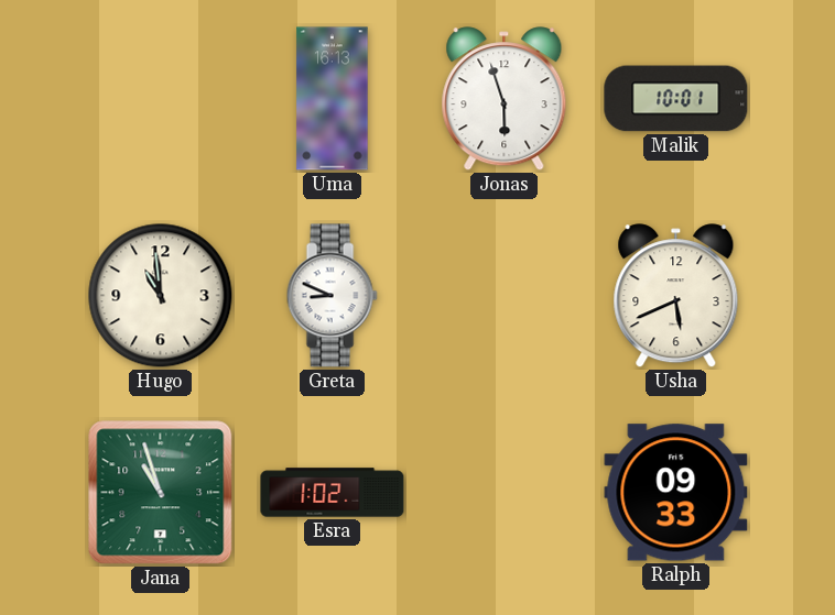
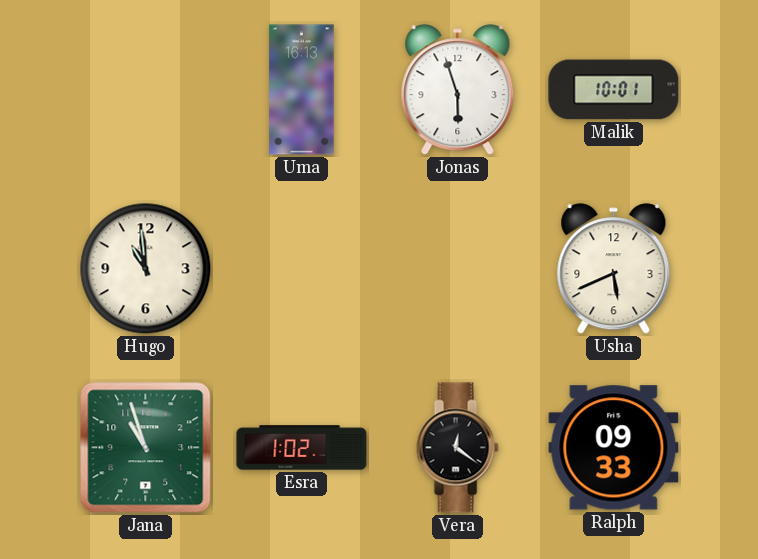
Greta: 8:49 -> none
Vera: none -> 12:21
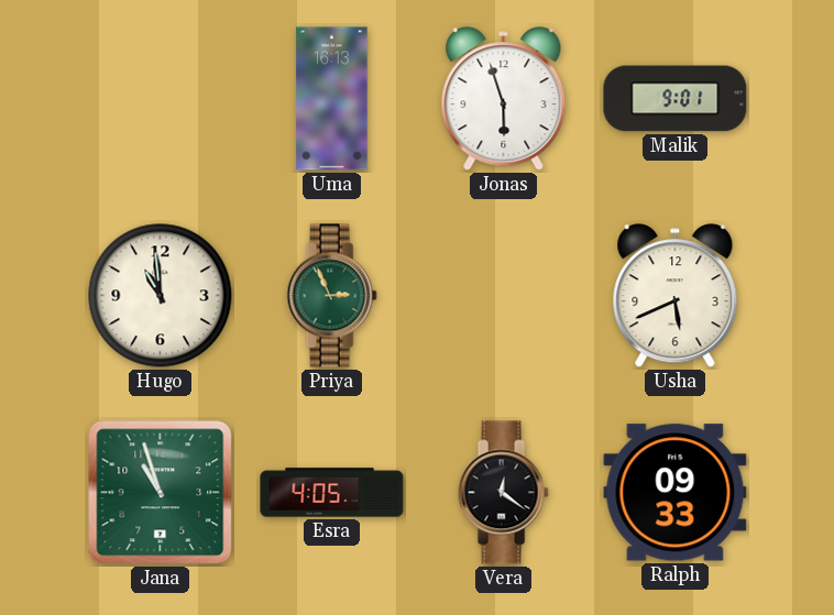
Malik: 10:01 -> 9:01
Priya: none -> 2:56
Esra: 1:02 -> 4:05
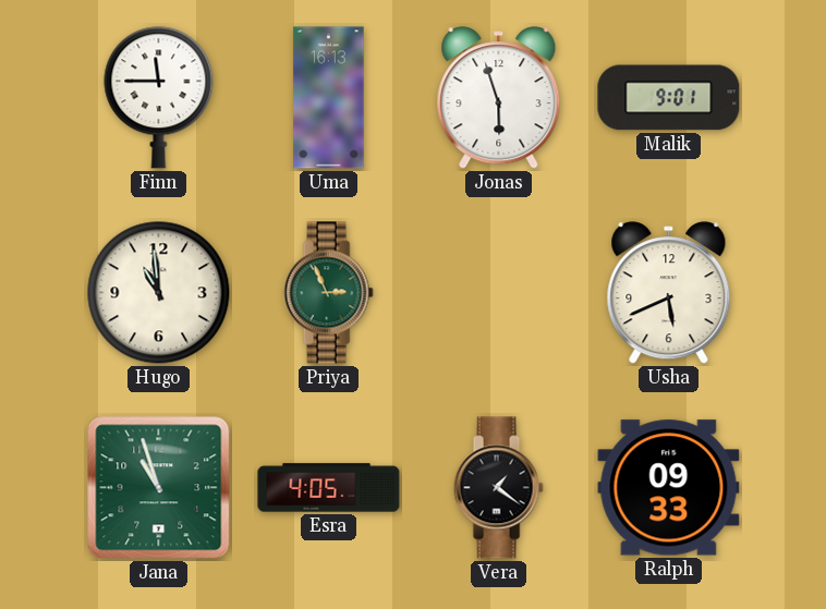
Finn: none -> 11:45
Vera: 12:21 -> 1:21
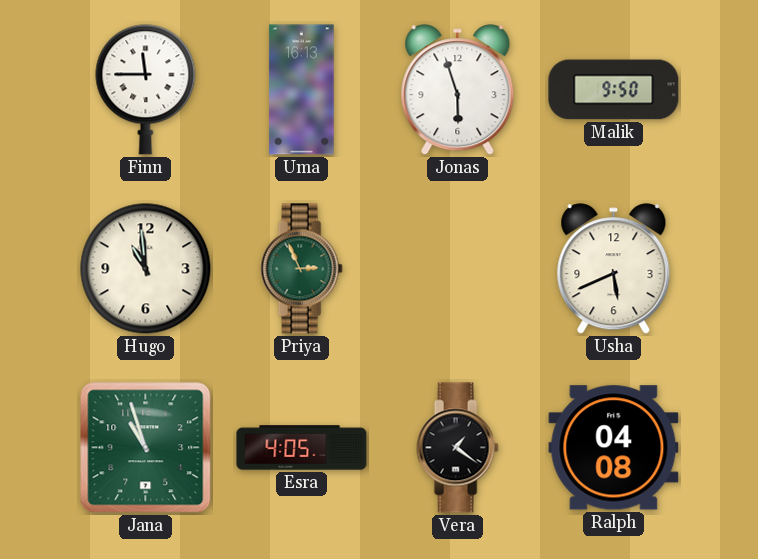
Malik: 9:01 -> 9:50
Ralph: 09:33 -> 04:08
